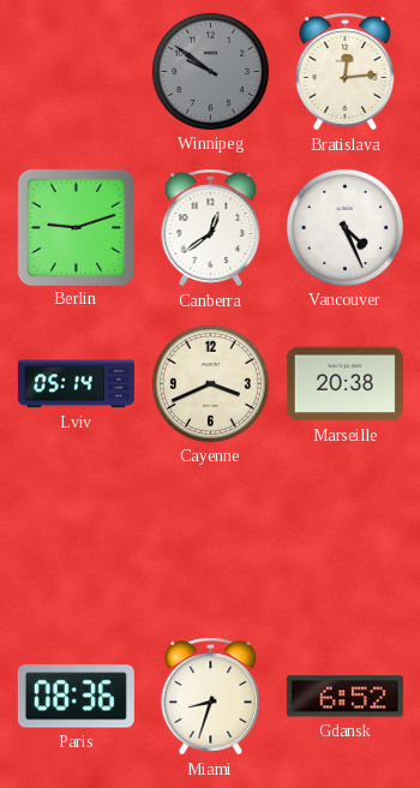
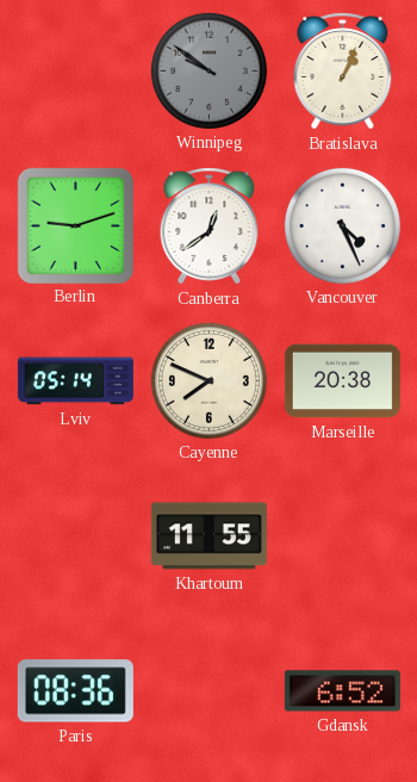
Bratislava: 12:14 -> 1:04
Cayenne: 3:41 -> 7:49
Khartoum: none -> 11:55
Miami: 8:33 -> none
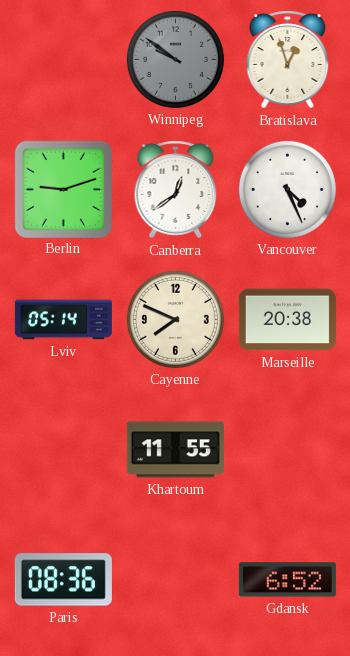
Bratislava: 1:04 -> 12:57
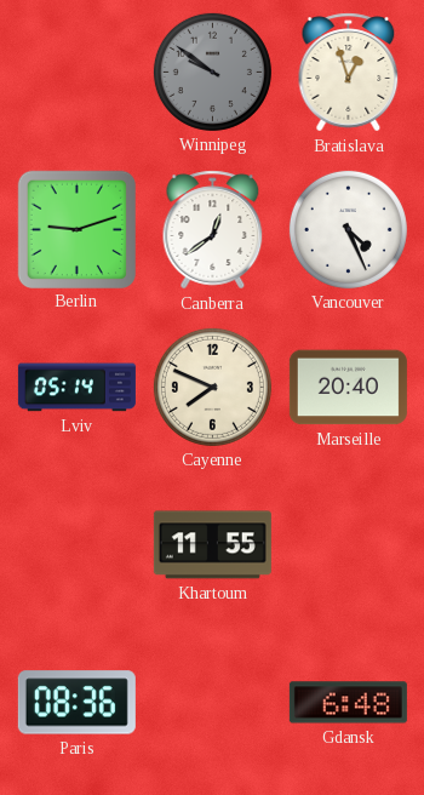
Marseille: 20:38 -> 20:40
Gdansk: 6:52 -> 6:48
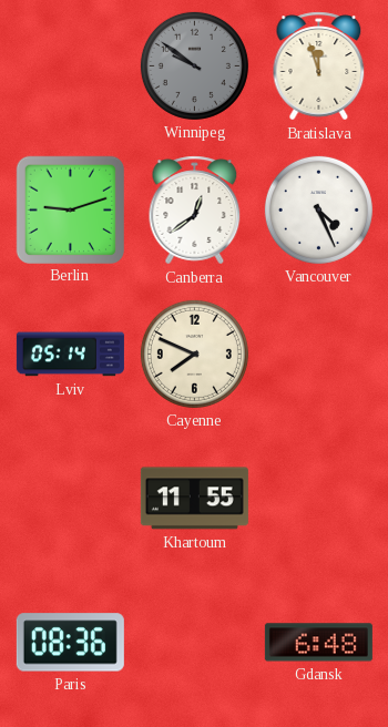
Bratislava: 12:57 -> 11:57
Marseille: 20:40 -> none
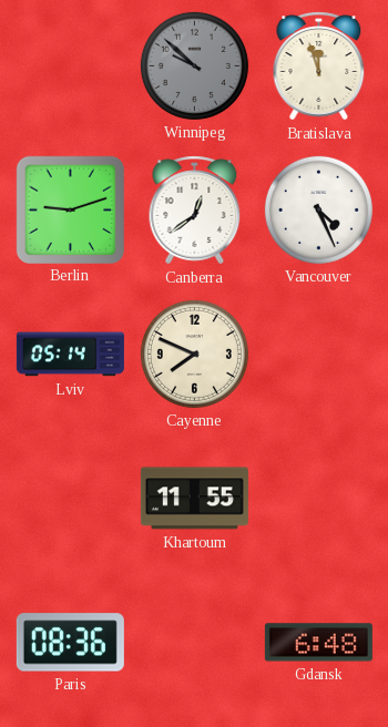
Winnipeg: 9:51 -> 9:52
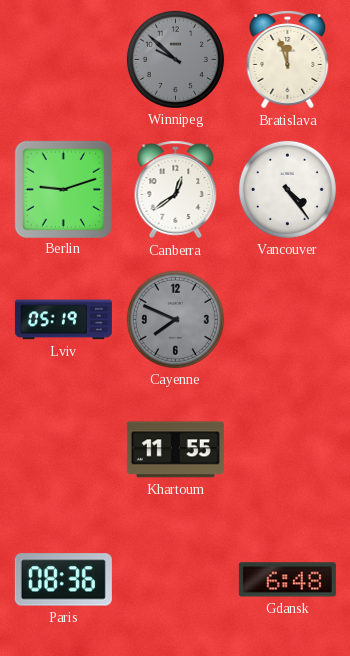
Vancouver: 4:26 -> 4:24
Lviv: 05:14 -> 05:19
Cayenne dial: cream -> grey
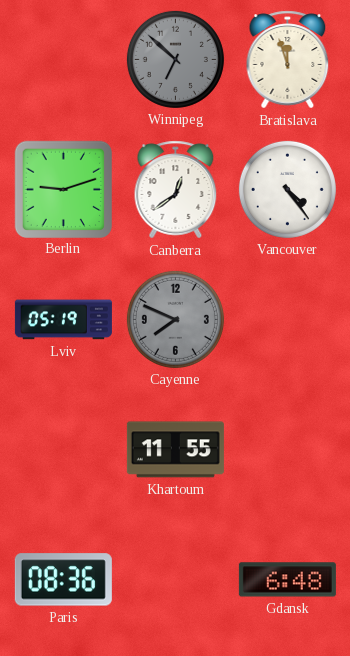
Winnipeg: 9:52 -> 6:52
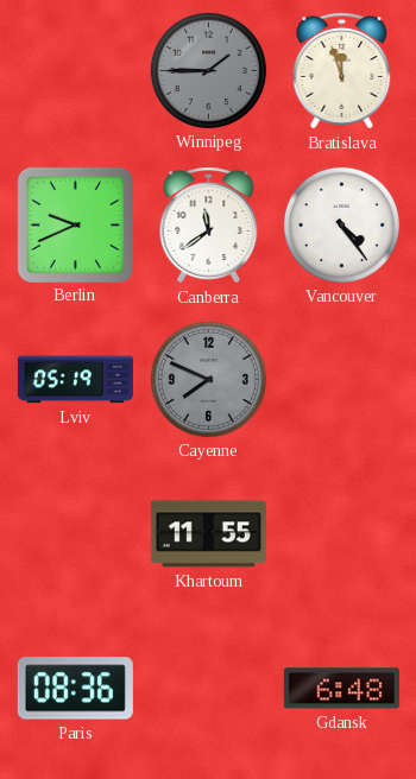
Winnipeg: 6:52 -> 1:45
Berlin: 9:12 -> 9:41
Canberra: 12:39 -> 11:39
